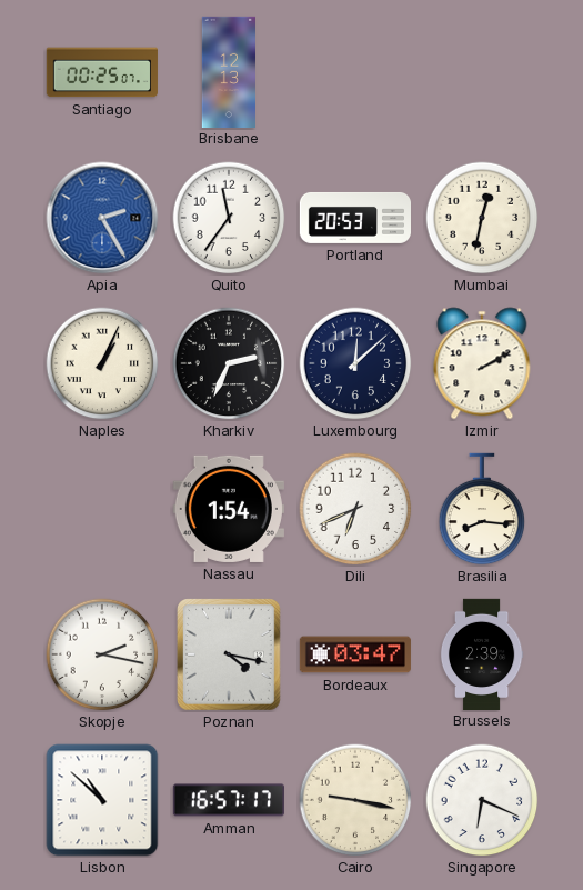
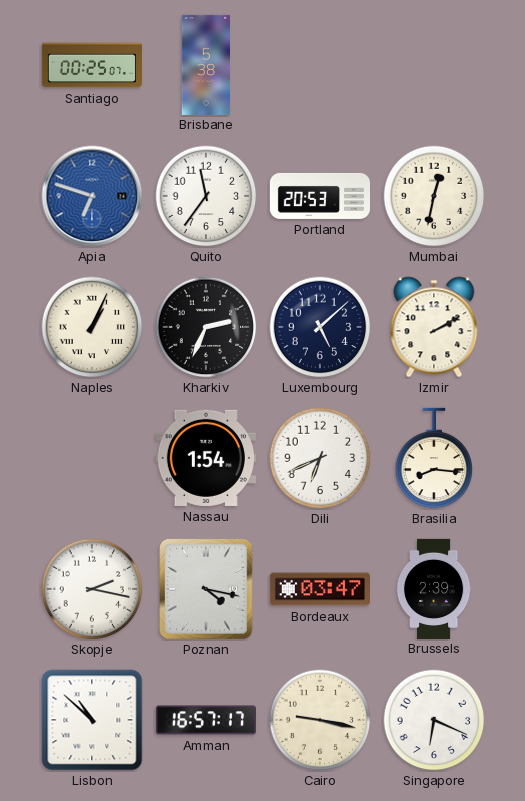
Brisbane: 12:13 -> 5:38
Apia: 2:25 -> 6:48
Luxembourg: 12:08 -> 5:08
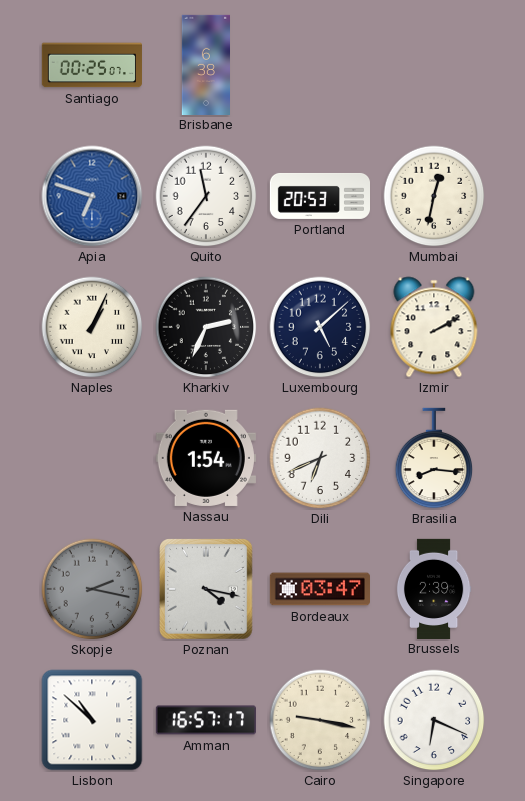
Brisbane: 5:38 -> 6:38
Skopje dial: white -> grey
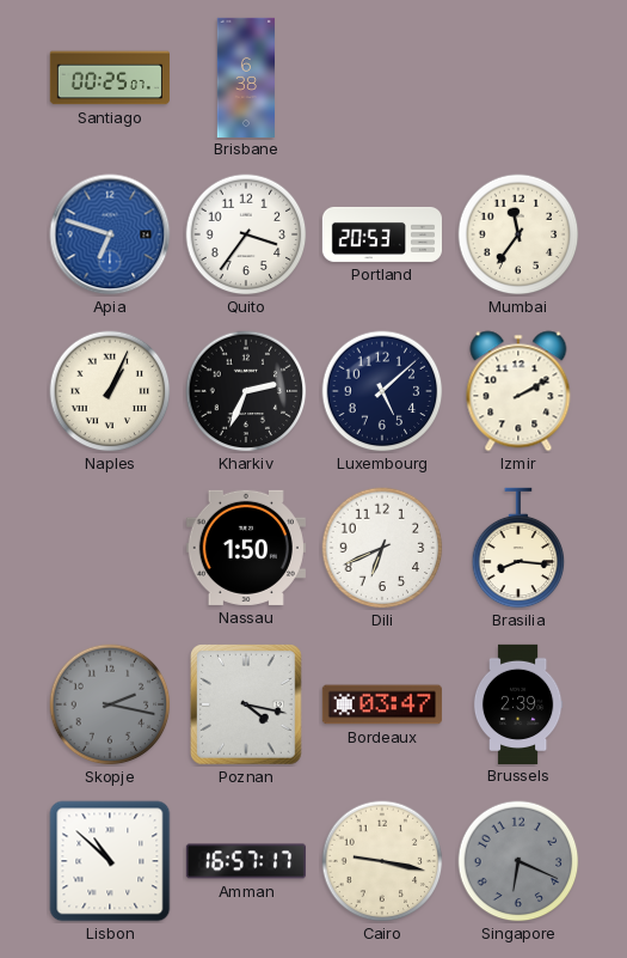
Quito: 11:36 -> 3:36
Mumbai: 12:32 -> 11:36
Nassau: 1:54 -> 1:50
Singapore dial: white -> grey
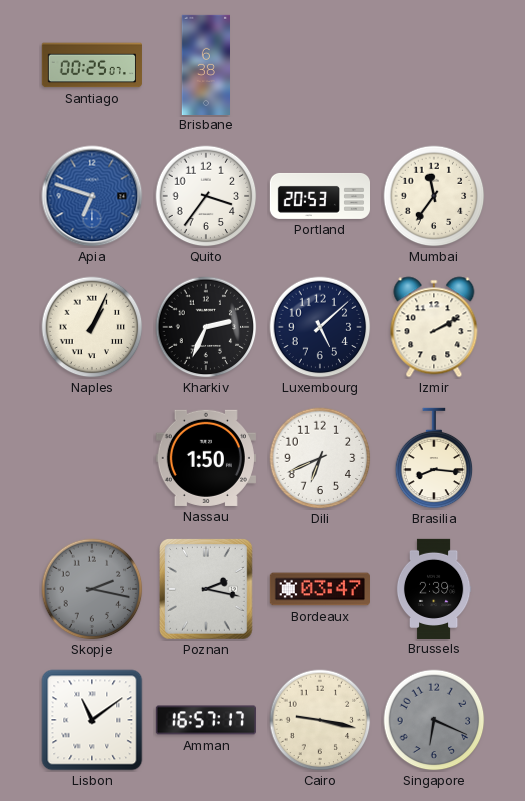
Poznan: 4:17 -> 2:17
Lisbon: 10:52 -> 11:09
